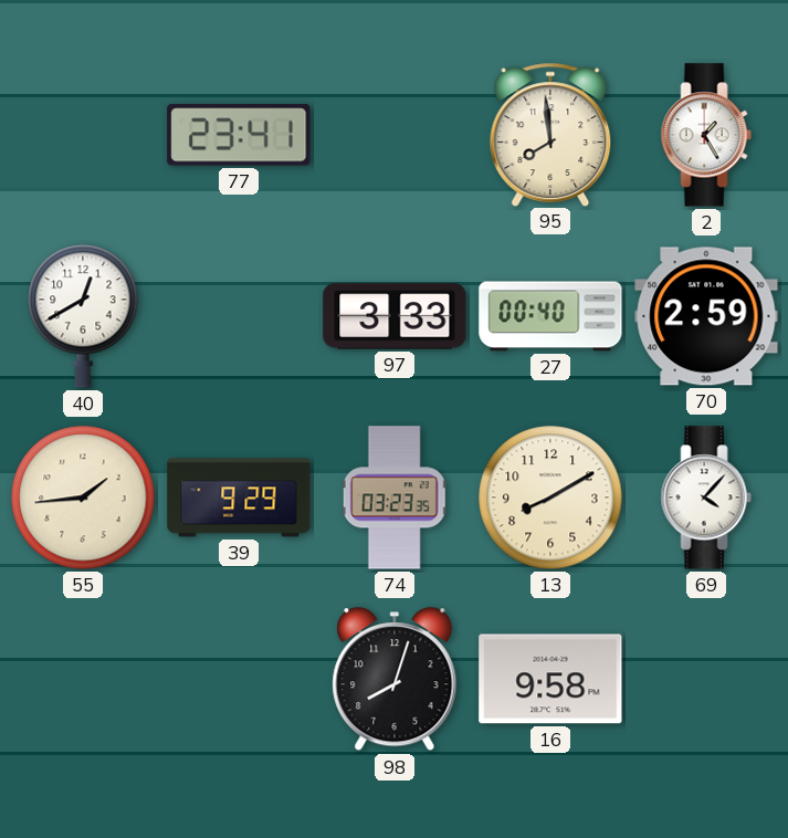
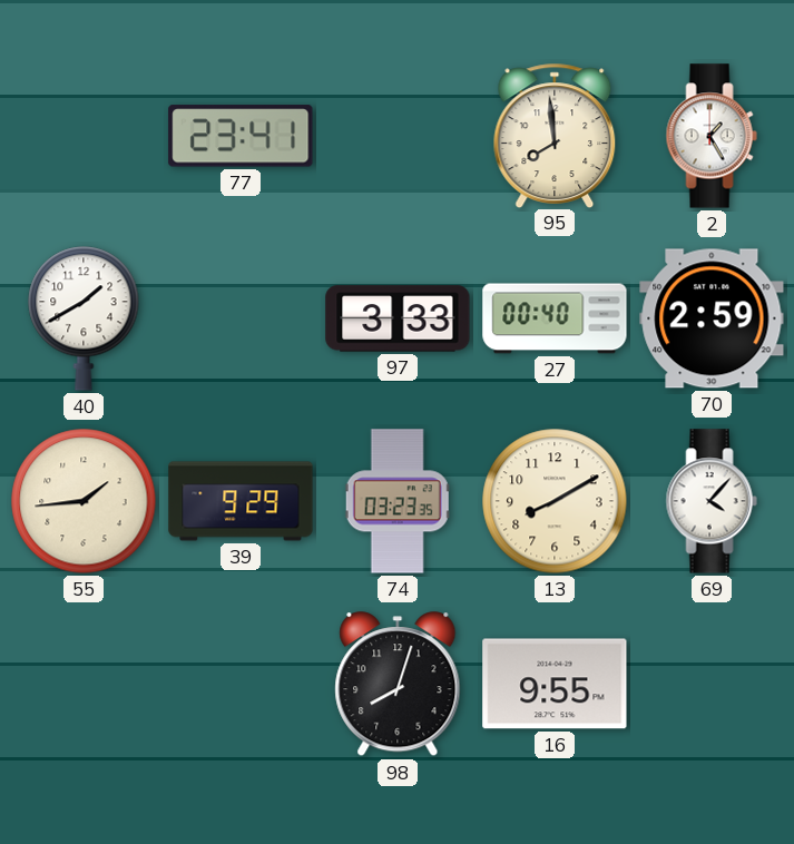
40: 12:40 -> 1:40
16: 9:58 -> 9:55
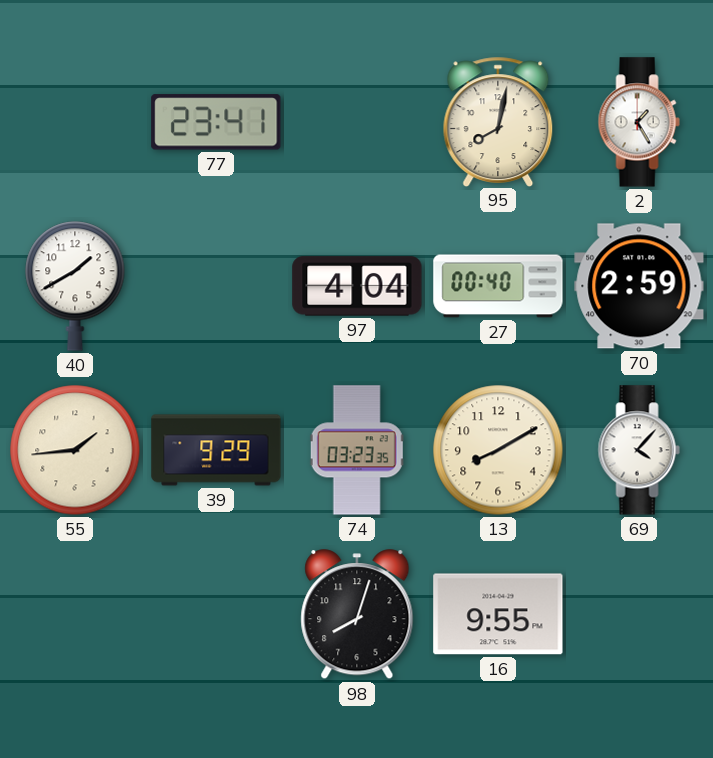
95: 7:59 -> 8:02
97: 3:33 -> 4:04
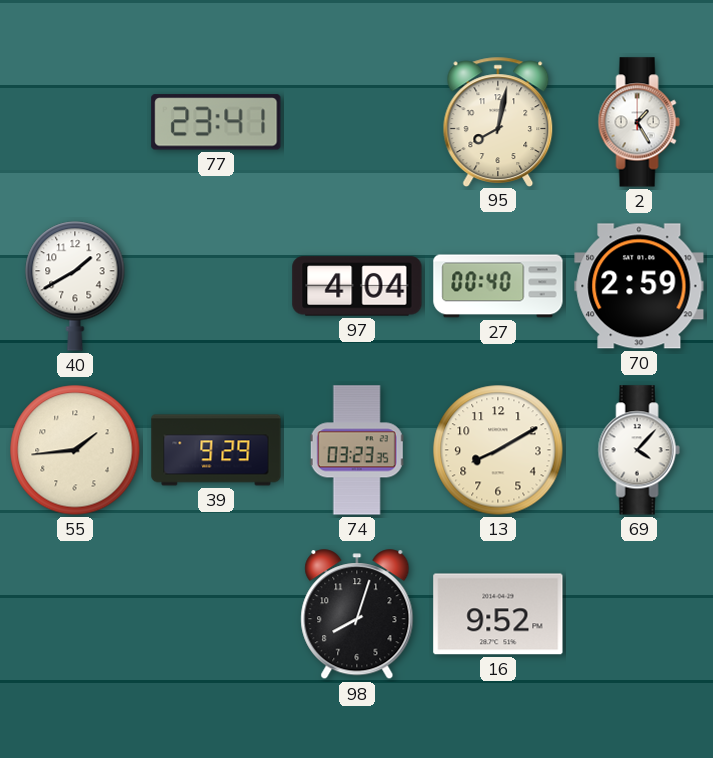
16: 9:55 -> 9:52
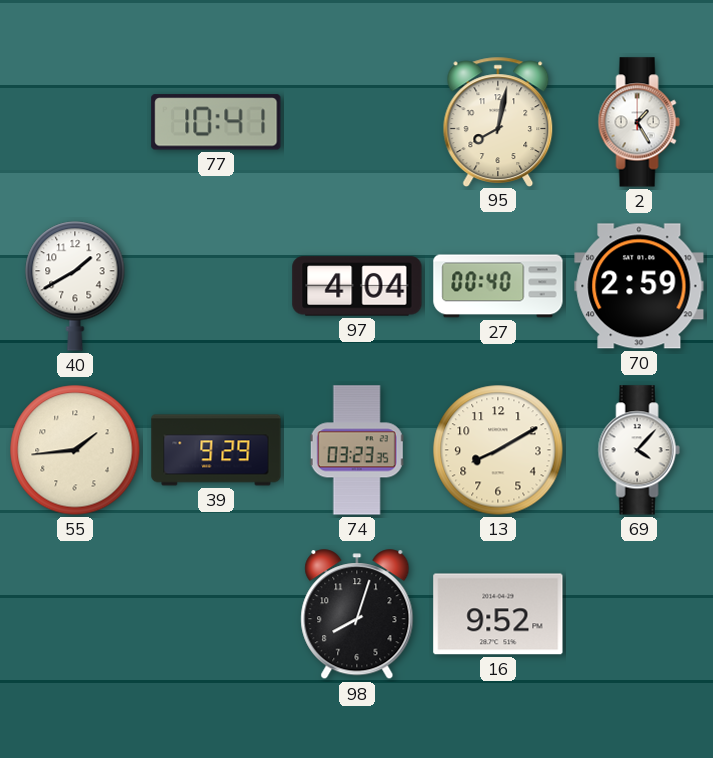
77: 23:41 -> 10:41
